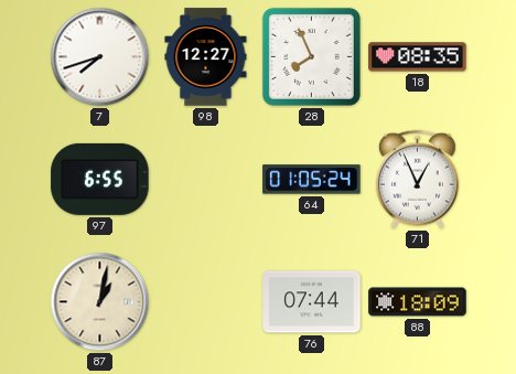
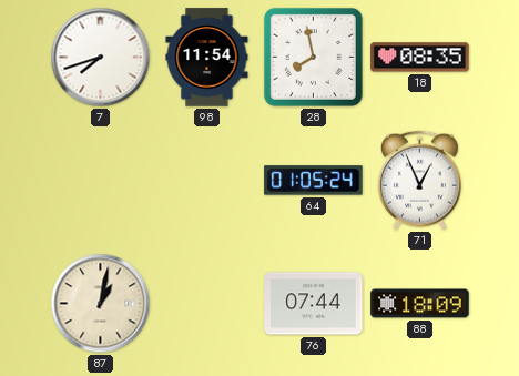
98: 12:27 -> 11:54
28: 7:56 -> 7:58
97: 6:55 -> none
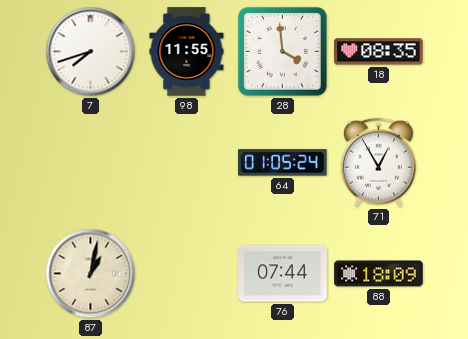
98: 11:54 -> 11:55
28: 7:58 -> 3:59
71: 12:56 -> 12:55
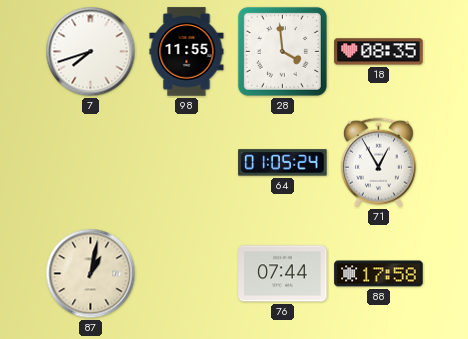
88: 18:09 -> 17:58
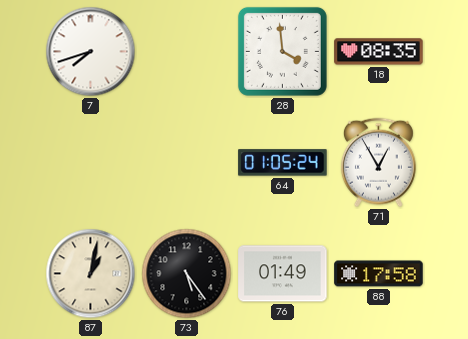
98: 11:55 -> none
73: none -> 5:24
76: 07:44 -> 01:49
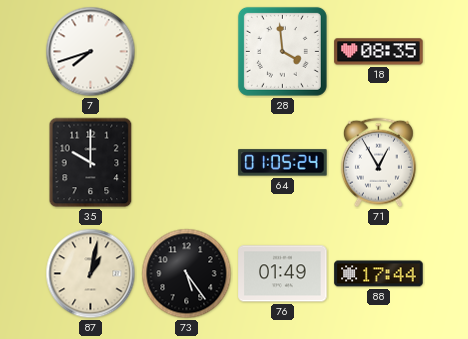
35: none -> 10:00
88: 17:58 -> 17:44
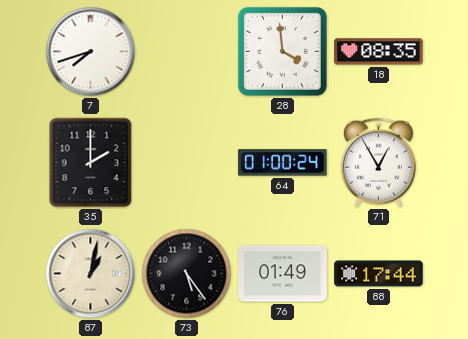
35: 10:00 -> 2:00
64: 01:05 -> 01:00
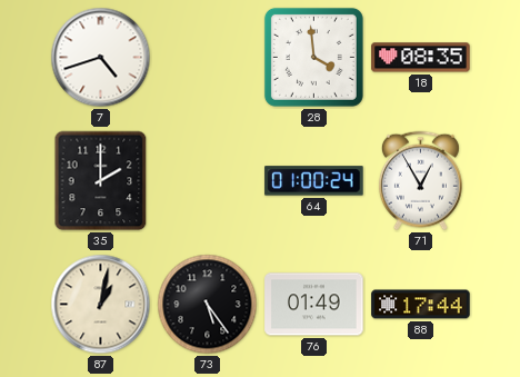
7: 7:42 -> 4:42
